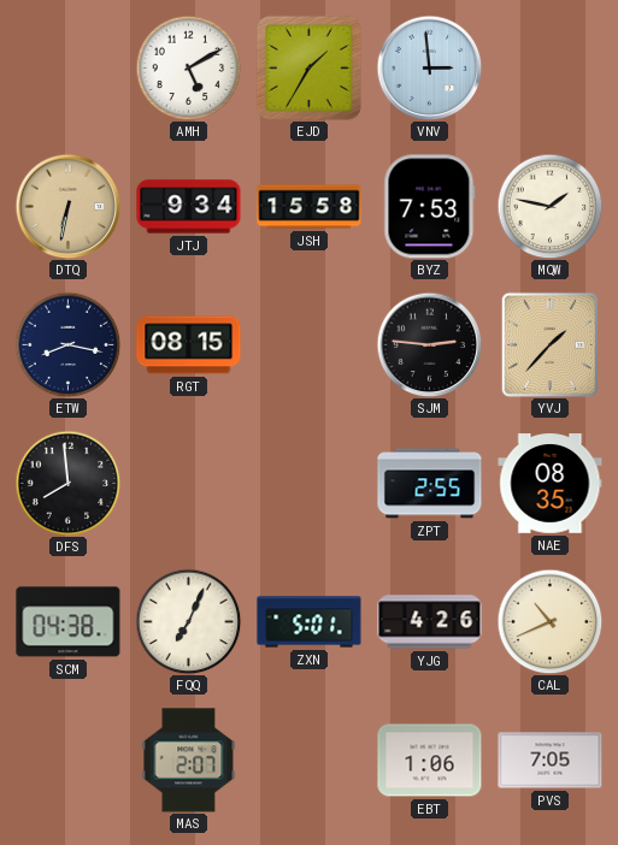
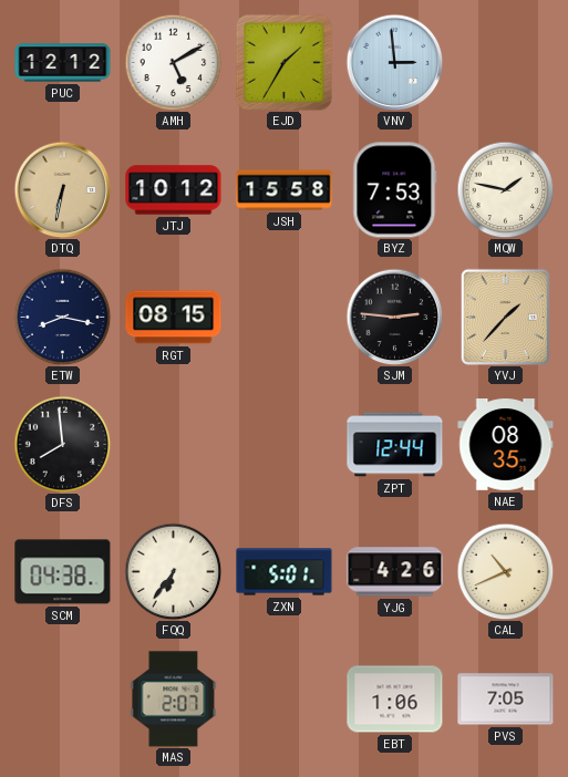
PUC: none -> 12:12
JTJ: 9:34 -> 10:12
ZPT: 2:55 -> 12:44
FQQ: 7:04 -> 6:36
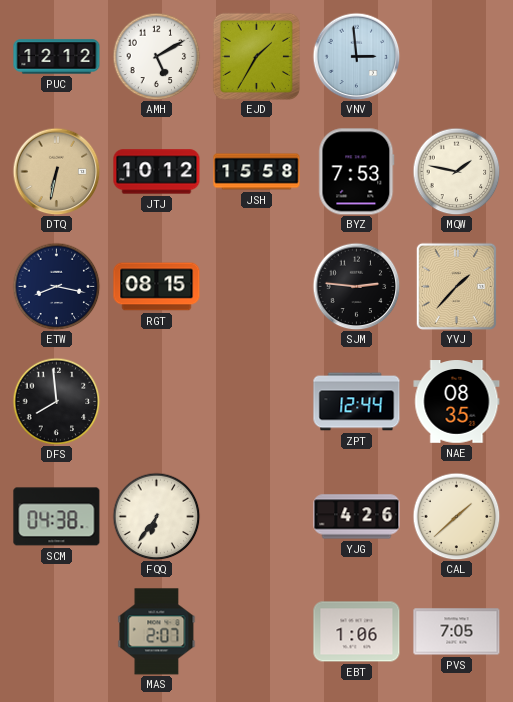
ZXN: 5:01 -> none
CAL: 10:41 -> 1:38
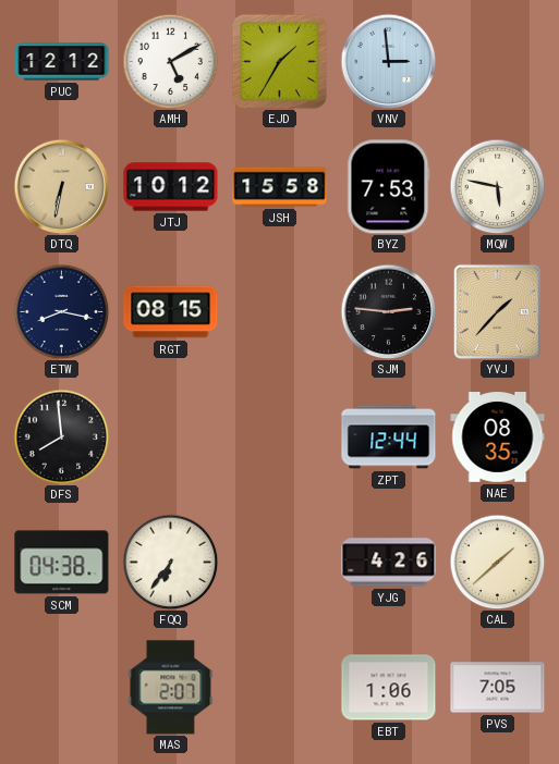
MQW: 1:47 -> 5:47
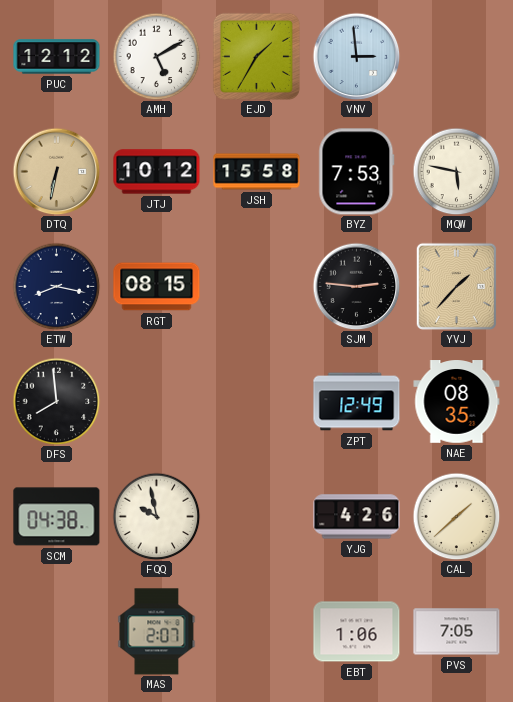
ZPT: 12:44 -> 12:49
FQQ: 6:36 -> 9:58
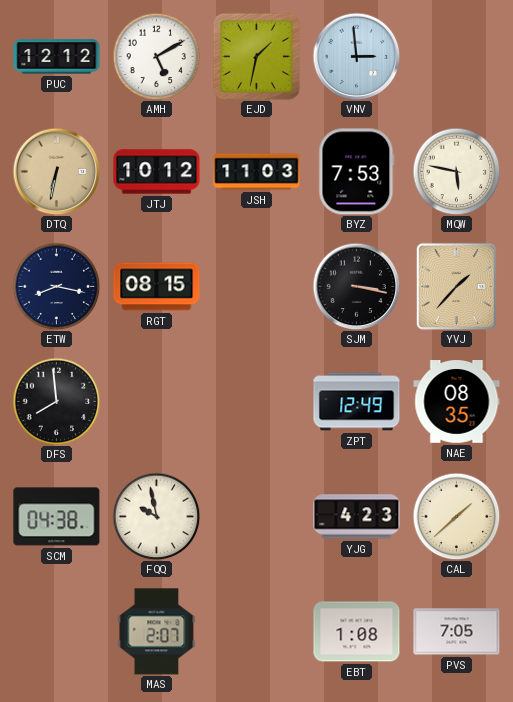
EJD: 1:35 -> 1:32
JSH: 15:58 -> 11:03
SJM: 2:46 -> 3:17
YJG: 4:26 -> 4:23
EBT: 1:06 -> 1:08
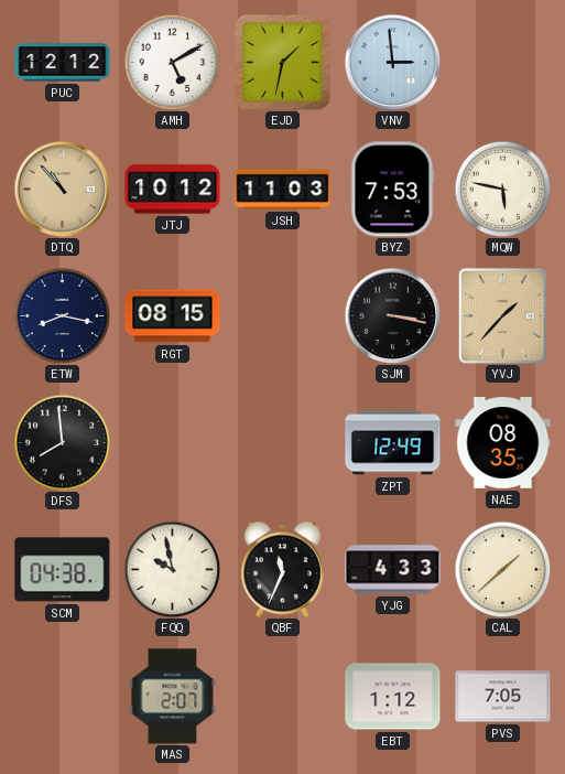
DTQ: 6:32 -> 10:53
QBF: none -> 11:34
YJG: 4:23 -> 4:33
EBT: 1:08 -> 1:12
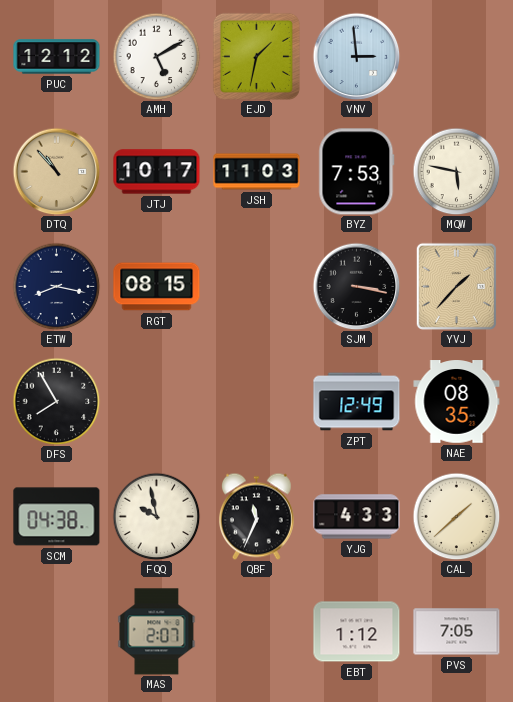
JTJ: 10:12 -> 10:17
DFS: 7:59 -> 7:55
